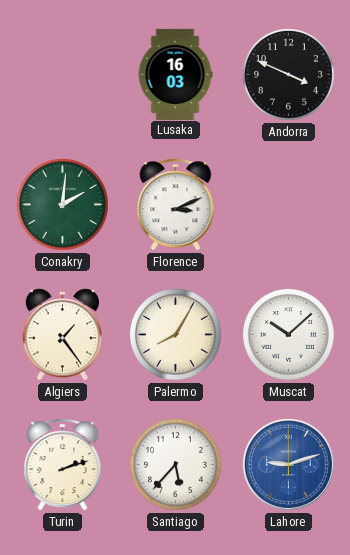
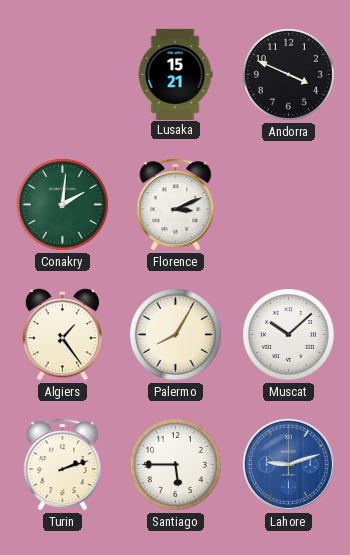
Lusaka: 16:03 -> 15:21
Santiago: 5:37 -> 5:45
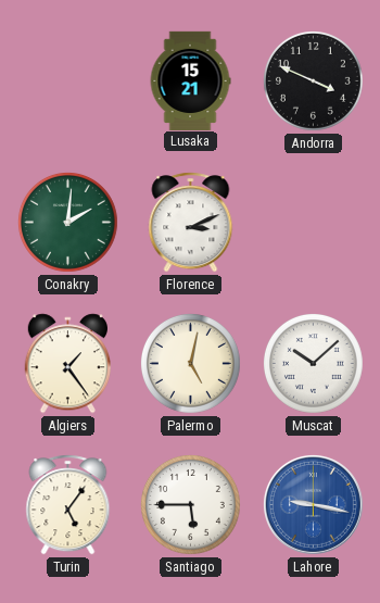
Palermo: 8:05 -> 5:02
Turin: 2:12 -> 5:06
Lahore: 9:12 -> 9:17
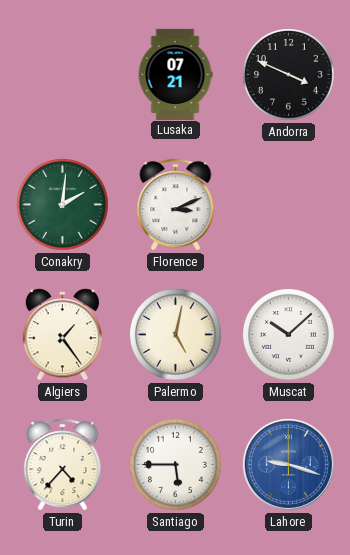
Lusaka: 15:21 -> 07:21
Turin: 5:06 -> 4:37
Lahore: 9:17 -> 9:18
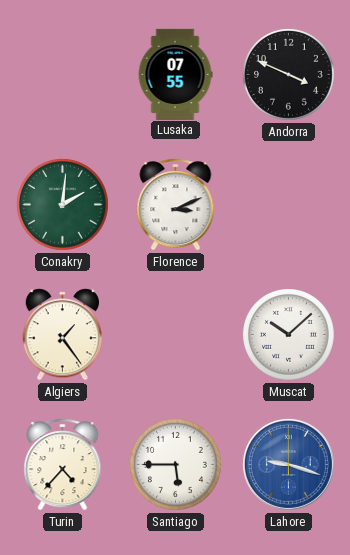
Lusaka: 07:21 -> 07:55
Palermo: 5:02 -> none
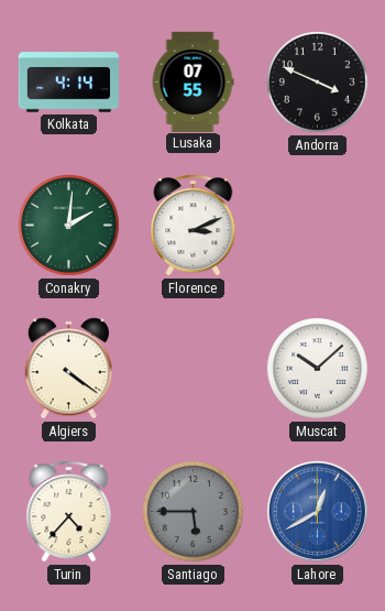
Kolkata: none -> 4:14
Algiers: 1:24 -> 4:21
Santiago dial: white -> grey
Lahore: 9:18 -> 12:40
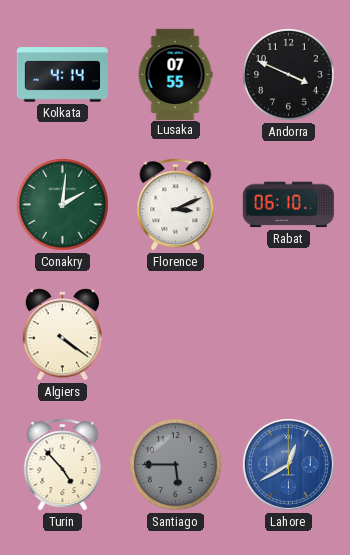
Rabat: none -> 06:10
Muscat: 10:08 -> none
Turin: 4:37 -> 4:53
